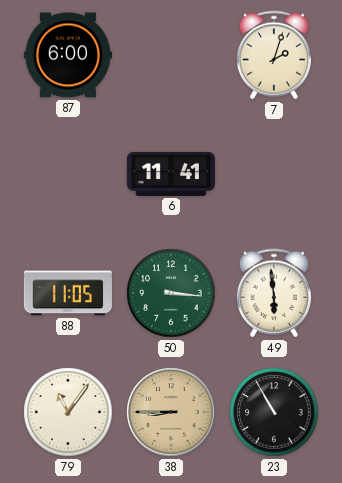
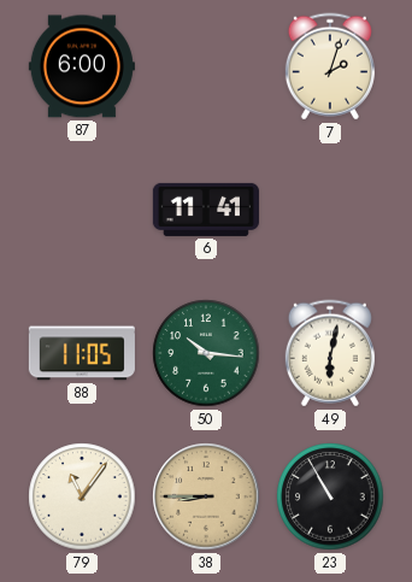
50: 3:16 -> 10:16
49: 5:59 -> 6:02
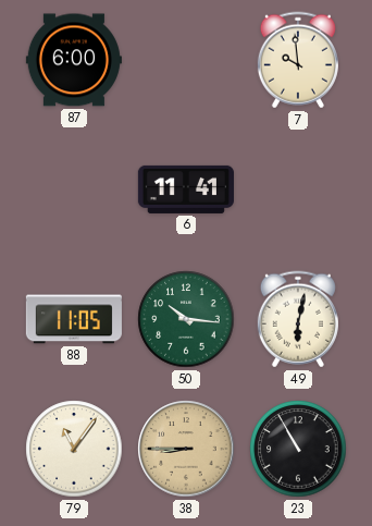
7: 2:03 -> 9:59
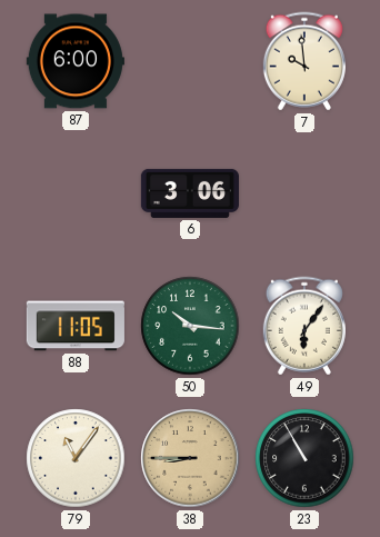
6: 11:41 -> 3:06
49: 6:02 -> 6:06
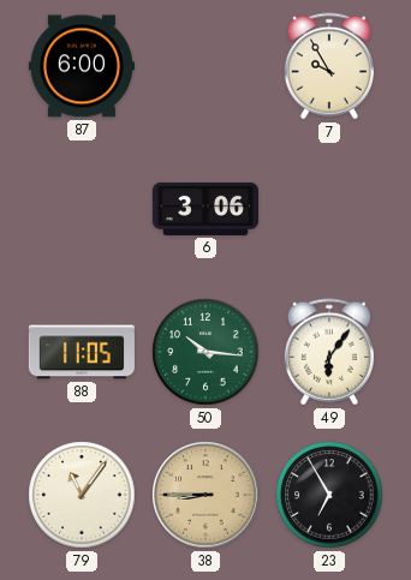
7: 9:59 -> 9:55
23: 10:55 -> 6:55
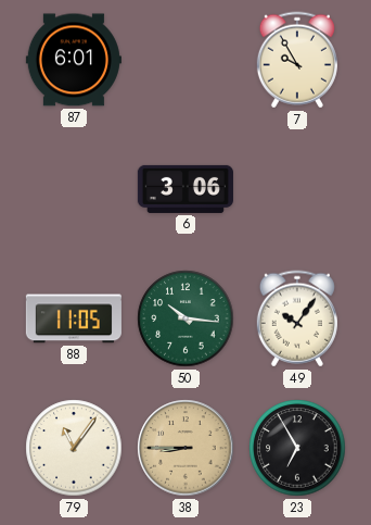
87: 6:00 -> 6:01
49: 6:06 -> 10:06
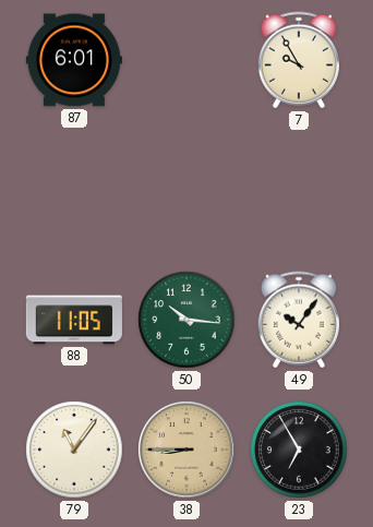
6: 3:06 -> none
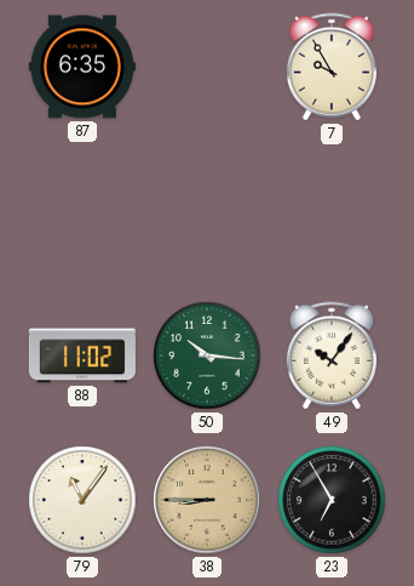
87: 6:01 -> 6:35
88: 11:05 -> 11:02
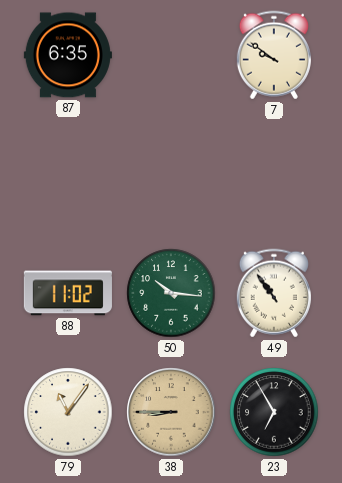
7: 9:55 -> 9:51
49: 10:06 -> 10:54
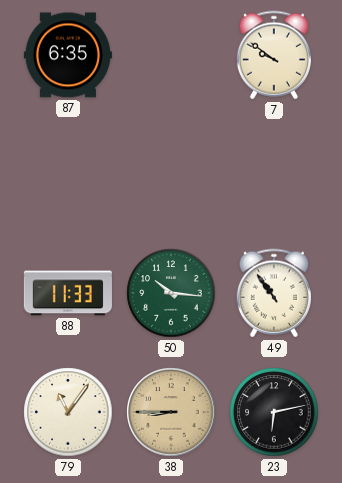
88: 11:02 -> 11:33
23: 6:55 -> 6:13
